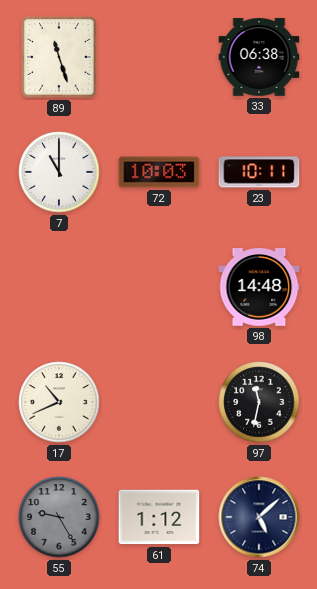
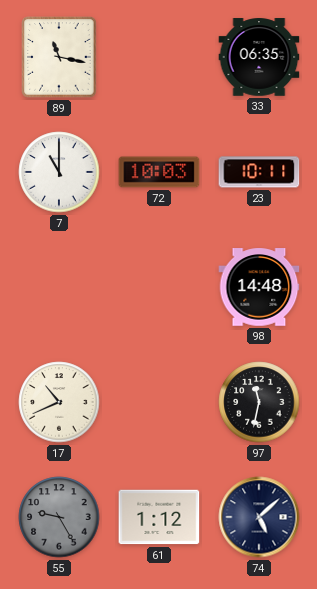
89: 11:27 -> 11:17
33: 06:38 -> 06:35
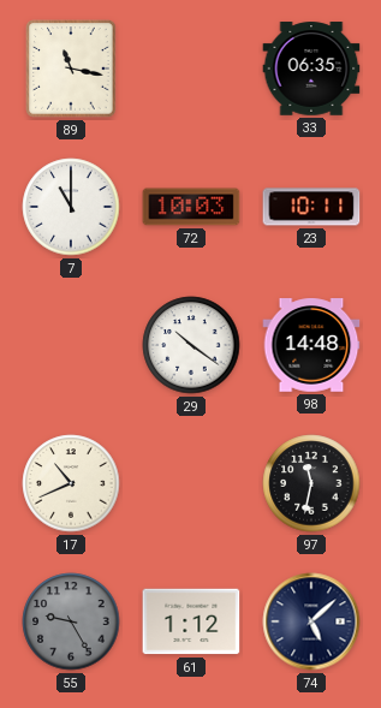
29: none -> 10:21
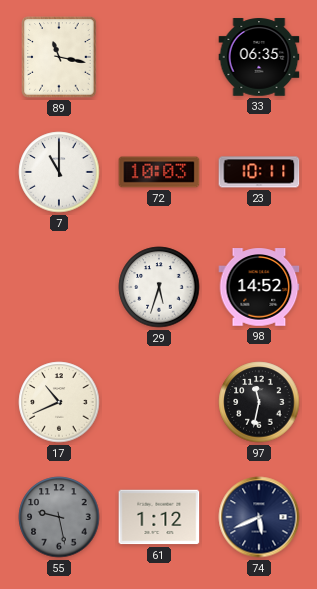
29: 10:21 -> 5:33
98: 14:48 -> 14:52
55: 9:25 -> 9:28
74: 5:08 -> 5:41
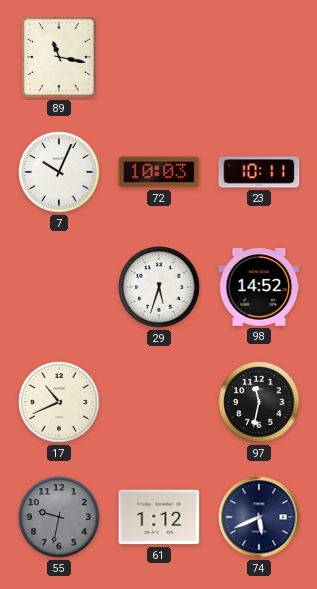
33: 06:35 -> none
7: 11:00 -> 10:04
55: 9:28 -> 9:32
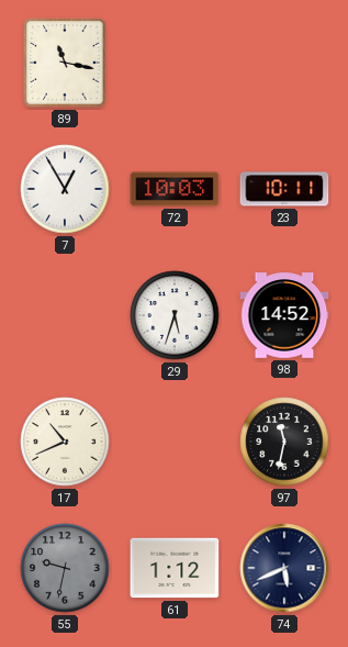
7: 10:04 -> 12:55
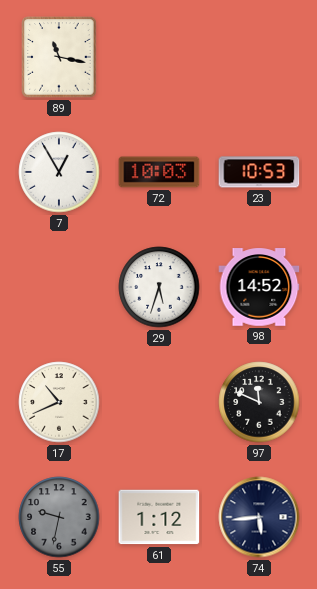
23: 10:11 -> 10:53
97: 11:32 -> 11:49
74: 5:41 -> 5:44
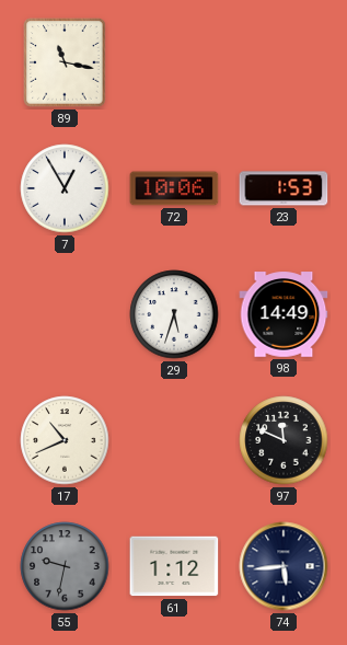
72: 10:03 -> 10:06
23: 10:53 -> 1:53
98: 14:52 -> 14:49
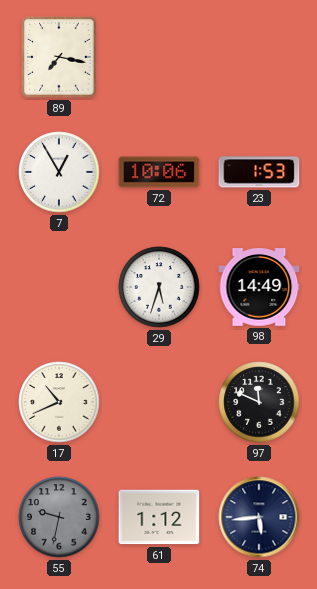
89: 11:17 -> 7:17
